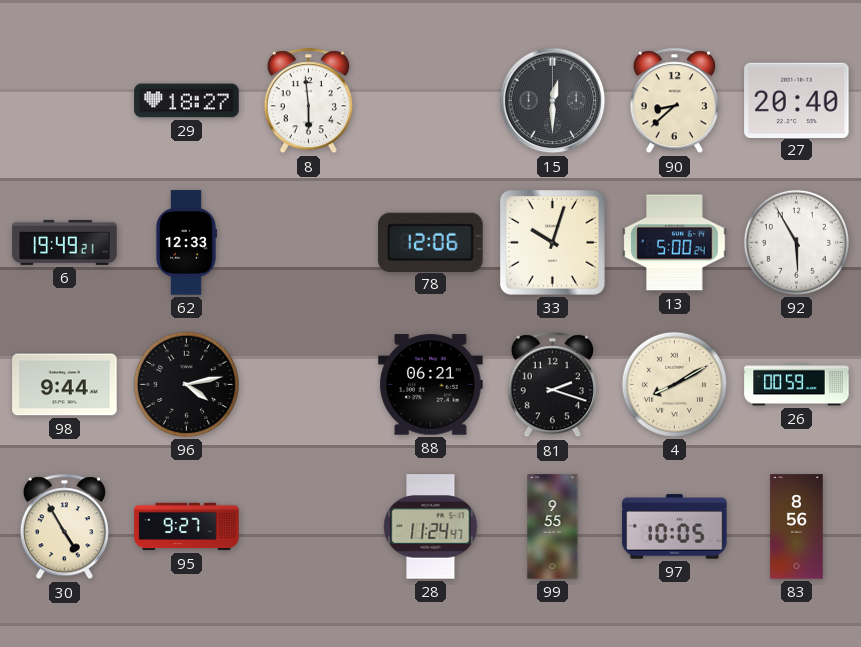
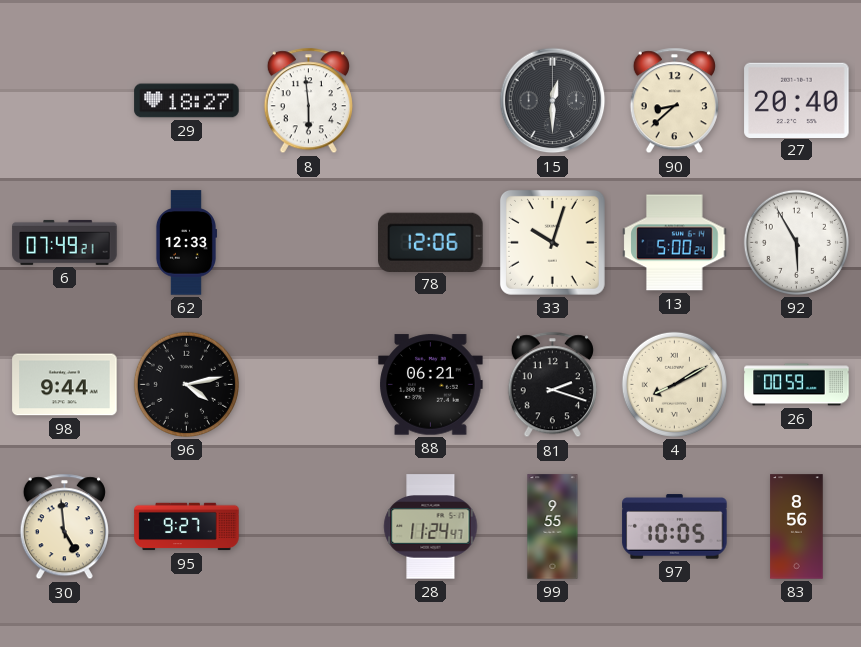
6: 19:49 -> 07:49
30: 4:55 -> 4:59
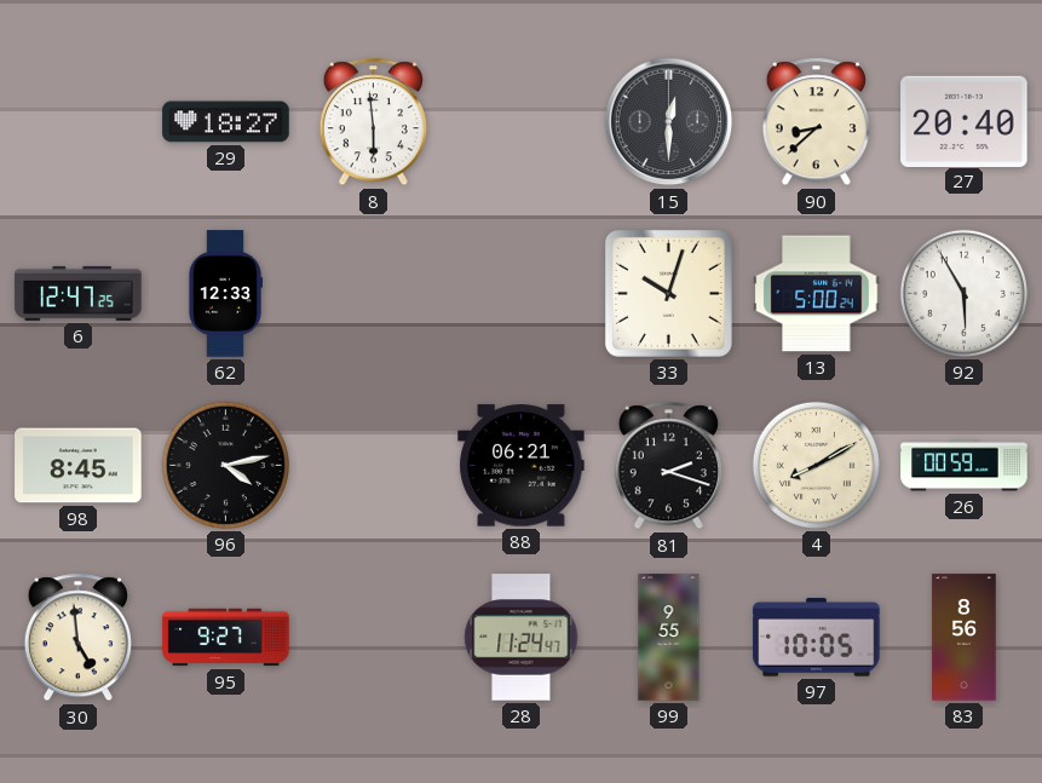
6: 07:49 -> 12:47
78: 12:06 -> none
98: 9:44 -> 8:45
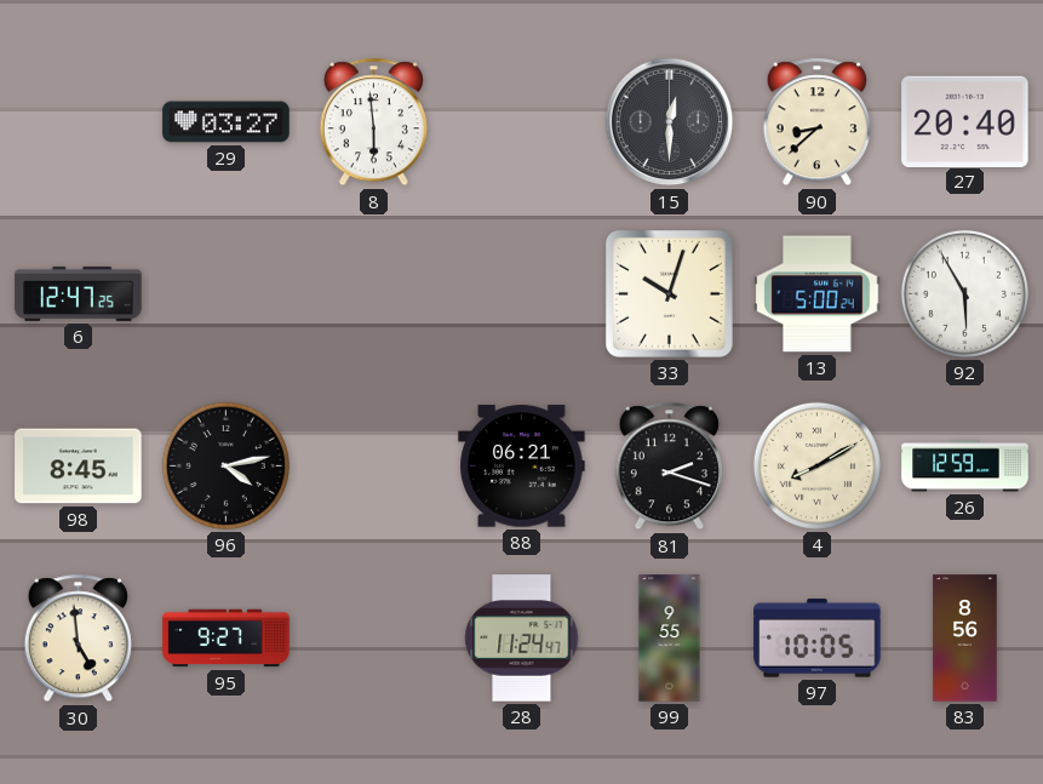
29: 18:27 -> 03:27
62: 12:33 -> none
26: 00:59 -> 12:59
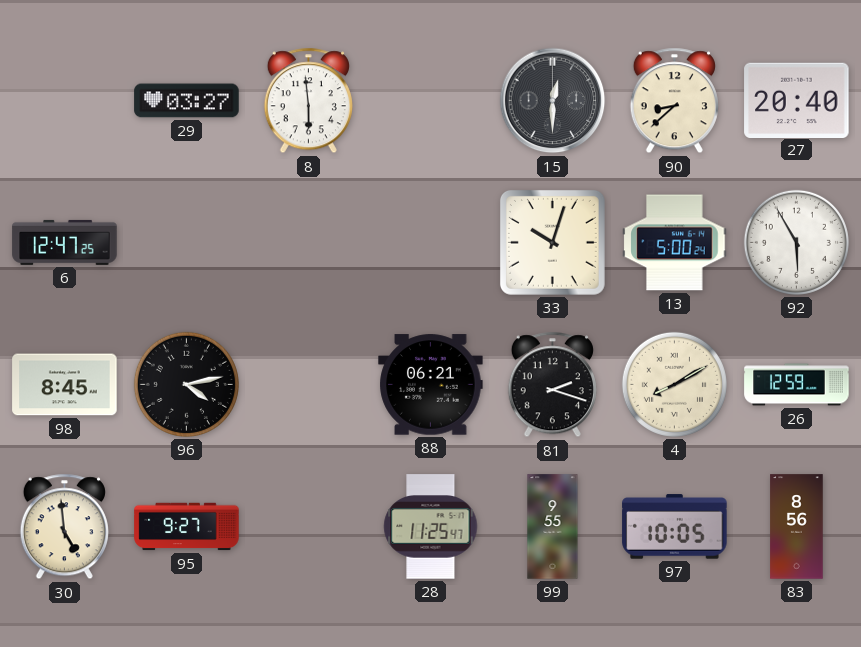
28: 11:24 -> 11:25
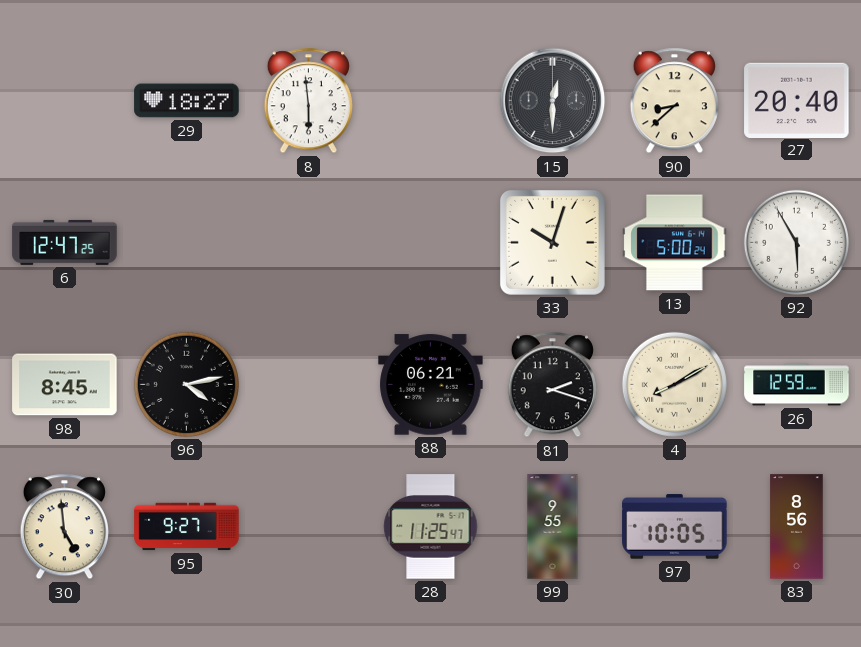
29: 03:27 -> 18:27
